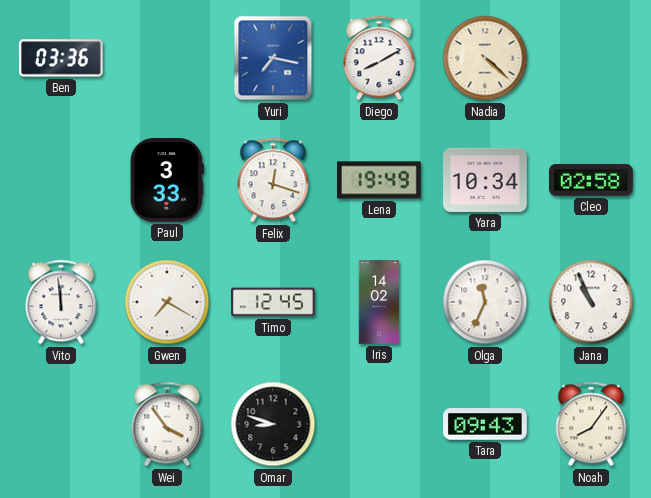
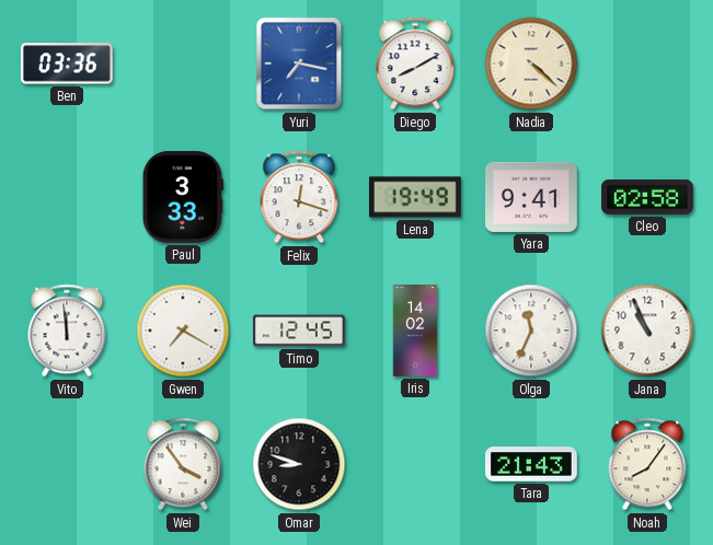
Yara: 10:34 -> 9:41
Tara: 09:43 -> 21:43
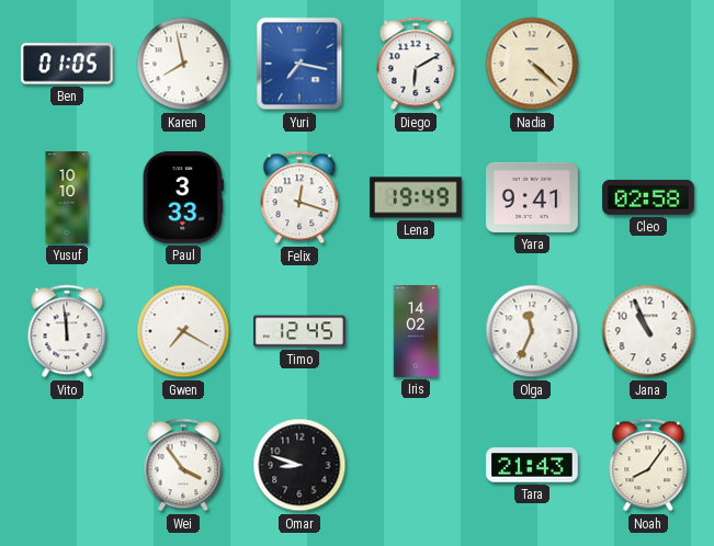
Ben: 03:36 -> 01:05
Karen: none -> 7:58
Diego: 8:10 -> 6:10
Yusuf: none -> 10:10
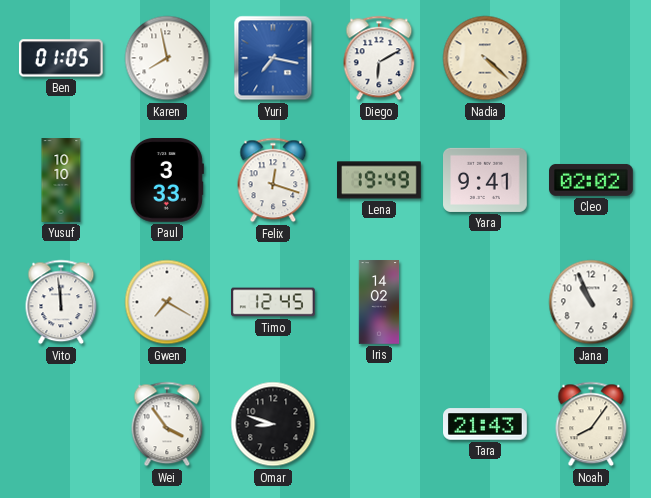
Cleo: 02:58 -> 02:02
Olga: 11:34 -> none
